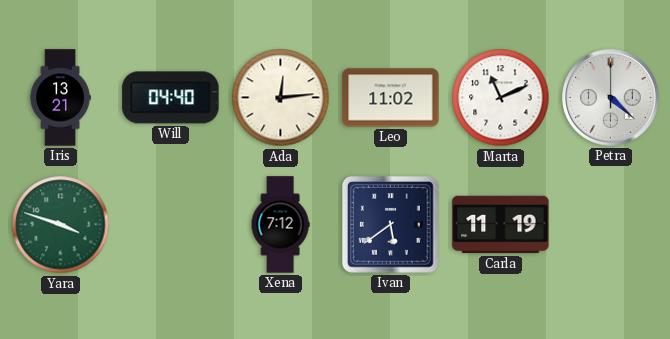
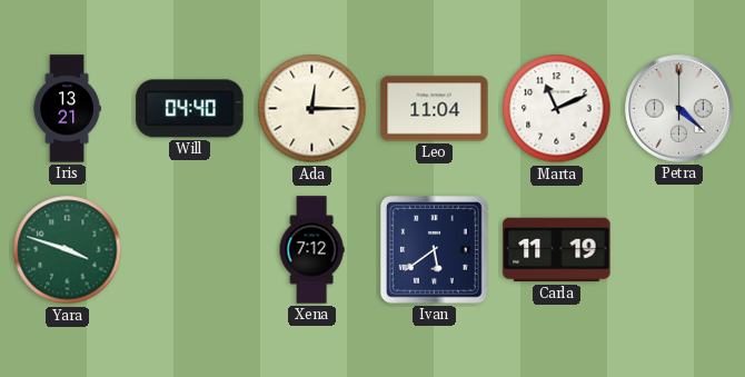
Ada: 12:14 -> 12:15
Leo: 11:02 -> 11:04
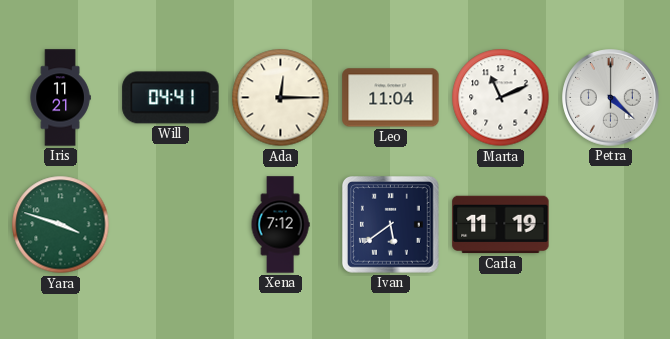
Iris: 13:21 -> 11:21
Will: 04:40 -> 04:41
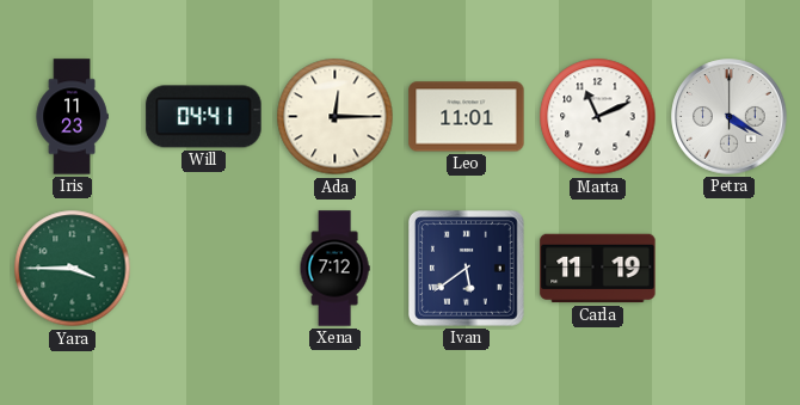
Iris: 11:21 -> 11:23
Leo: 11:04 -> 11:01
Petra: 4:22 -> 4:20
Yara: 3:48 -> 3:45
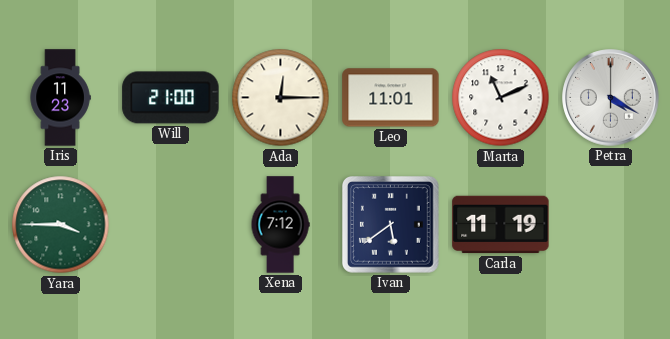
Will: 04:41 -> 21:00
